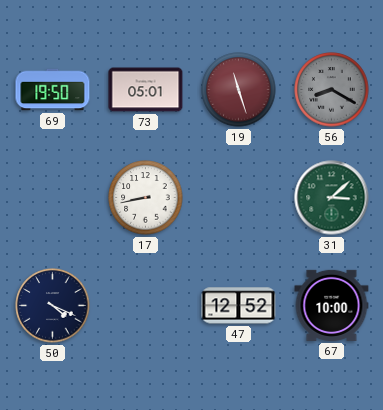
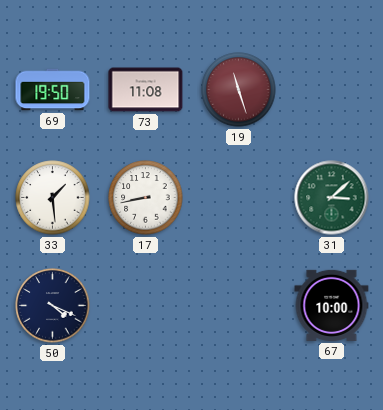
73: 05:01 -> 11:08
56: 8:20 -> none
33: none -> 1:29
47: 12:52 -> none
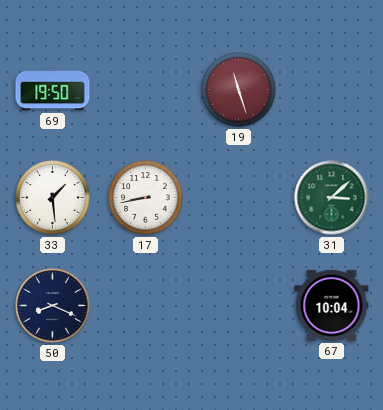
73: 11:08 -> none
50: 4:19 -> 8:19
67: 10:00 -> 10:04
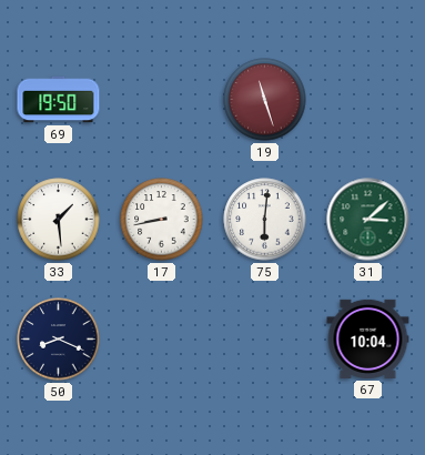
75: none -> 6:01
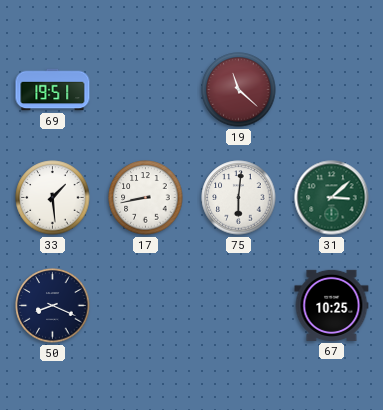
69: 19:50 -> 19:51
19: 11:27 -> 11:22
67: 10:04 -> 10:25
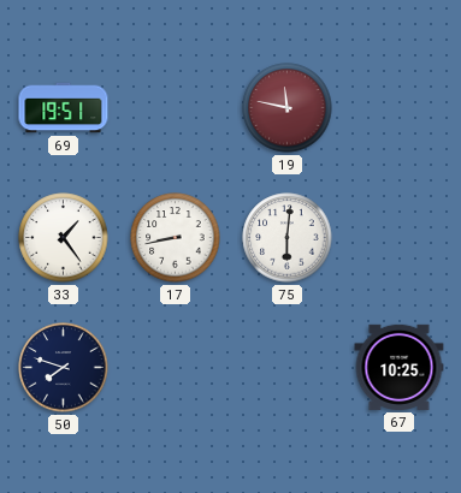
19: 11:22 -> 11:47
33: 1:29 -> 1:24
31: 3:08 -> none
50: 8:19 -> 7:48
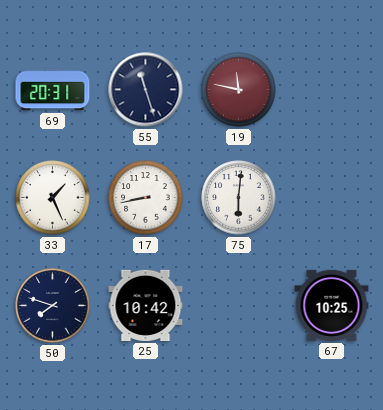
69: 19:51 -> 20:31
55: none -> 11:27
33: 1:24 -> 1:26
25: none -> 10:42
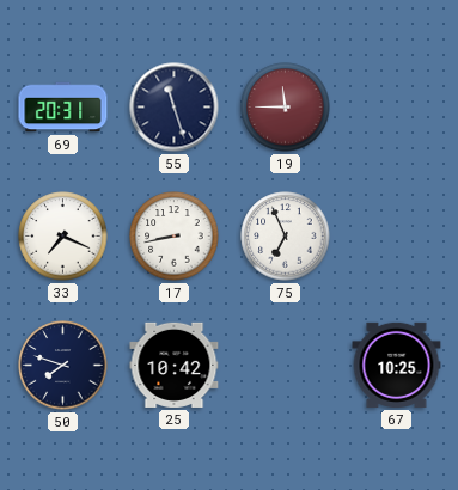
19: 11:47 -> 11:45
33: 1:26 -> 7:19
75: 6:01 -> 6:56
